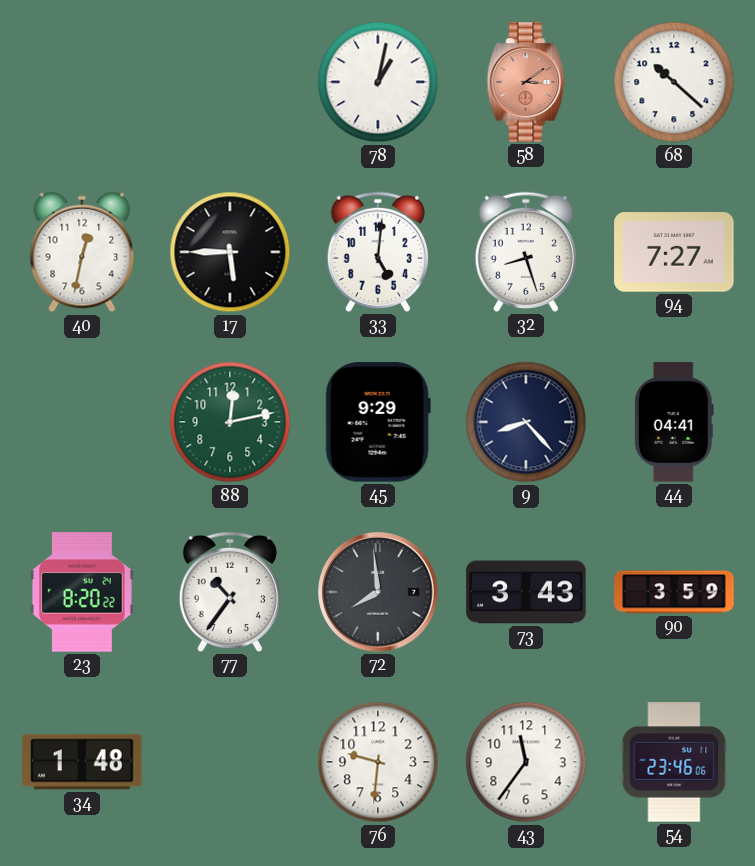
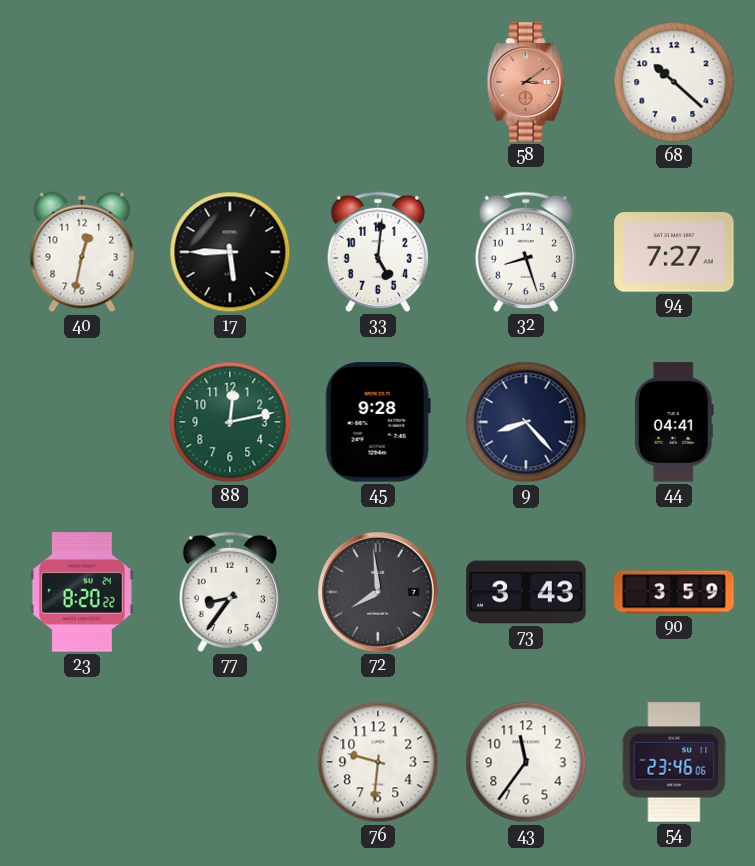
78: 1:02 -> none
45: 9:29 -> 9:28
77: 10:36 -> 8:36
34: 1:48 -> none
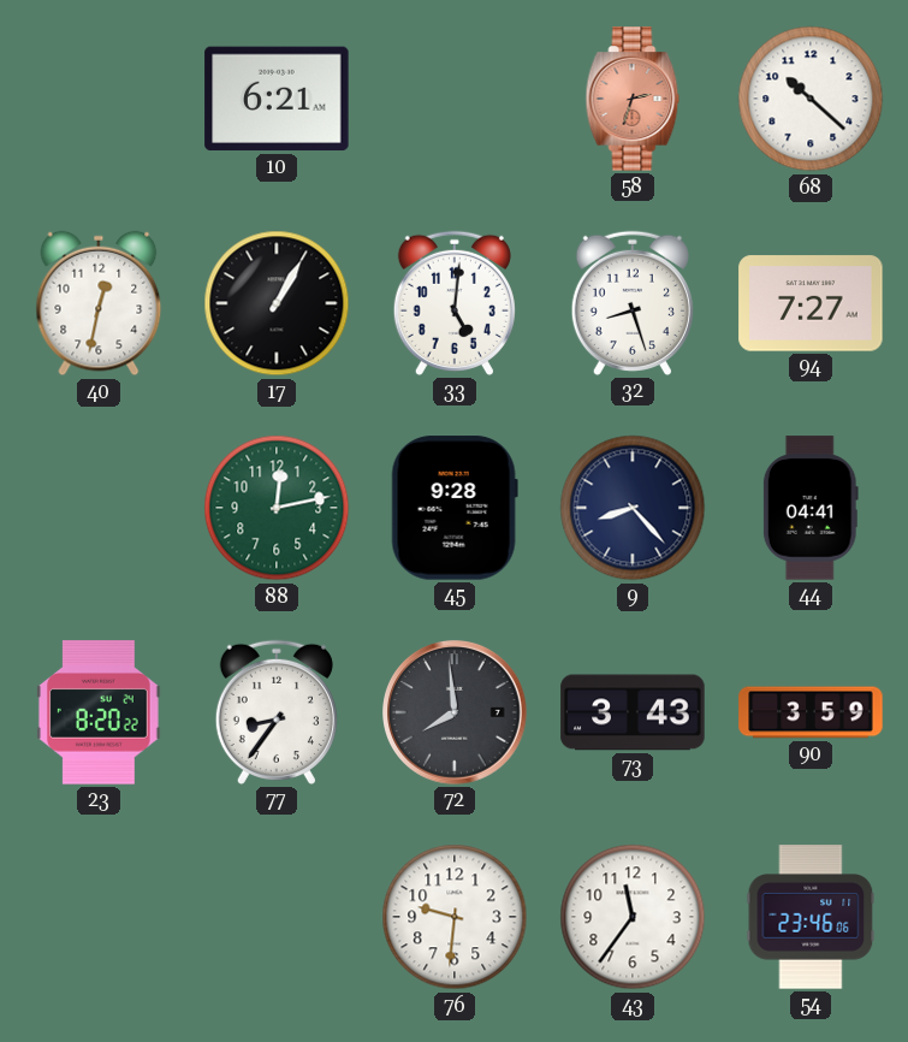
10: none -> 6:21
58: 3:09 -> 2:33
17: 5:45 -> 1:05
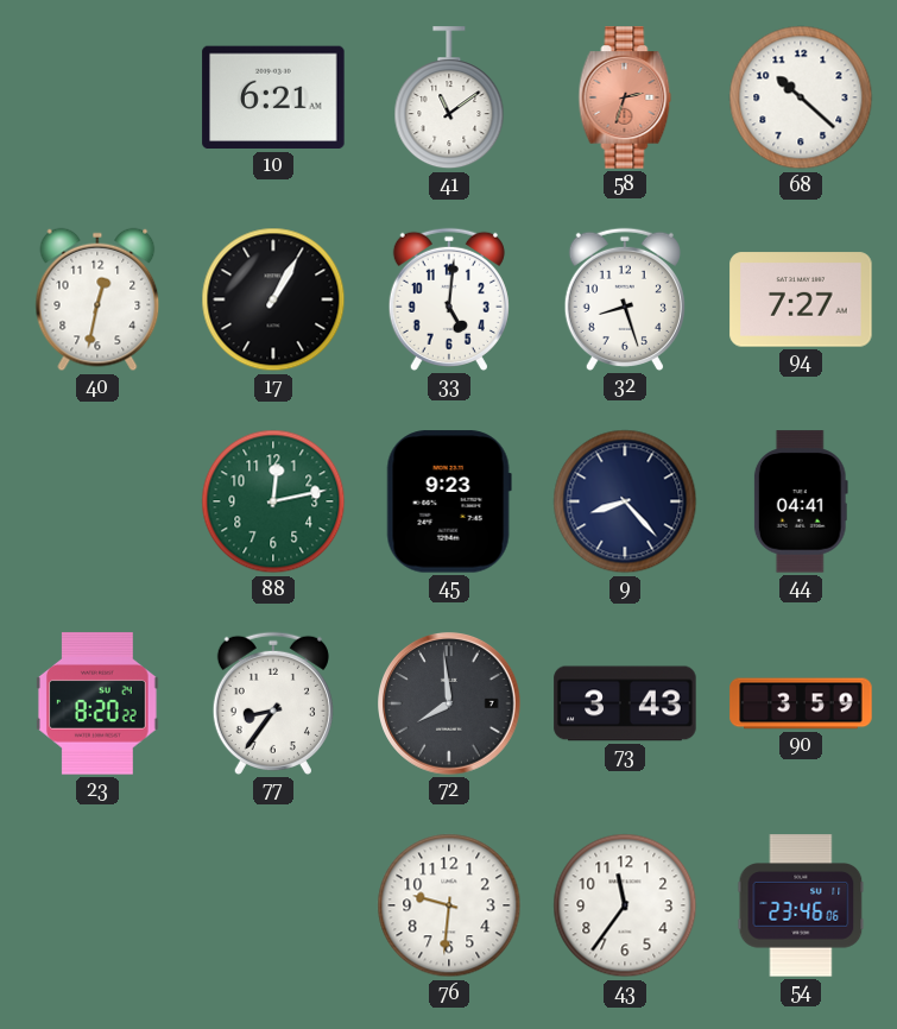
41: none -> 11:09
45: 9:28 -> 9:23
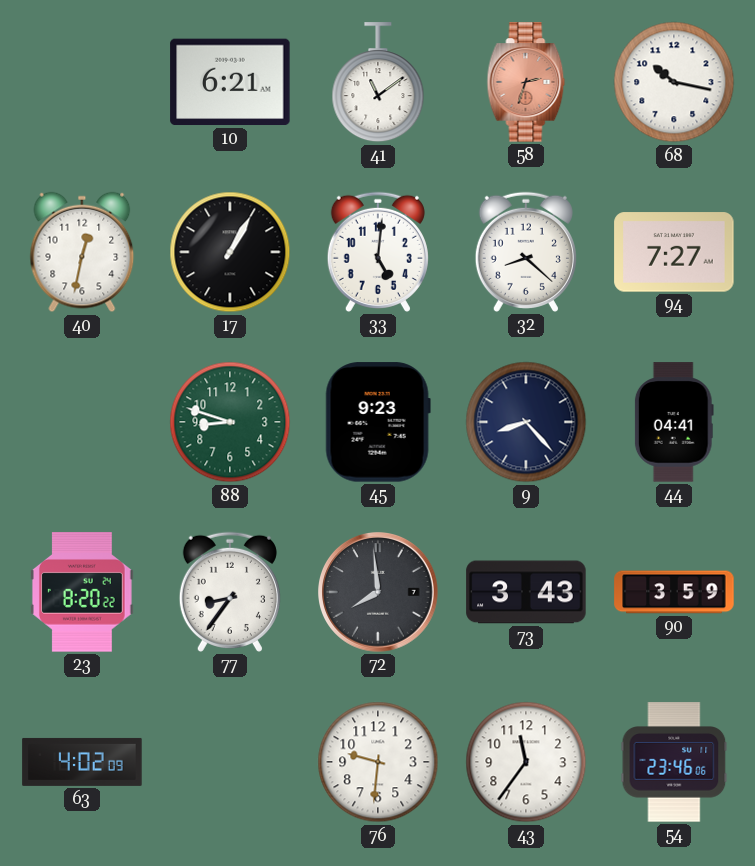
68: 10:22 -> 10:17
32: 8:27 -> 8:22
88: 12:13 -> 8:48
63: none -> 4:02
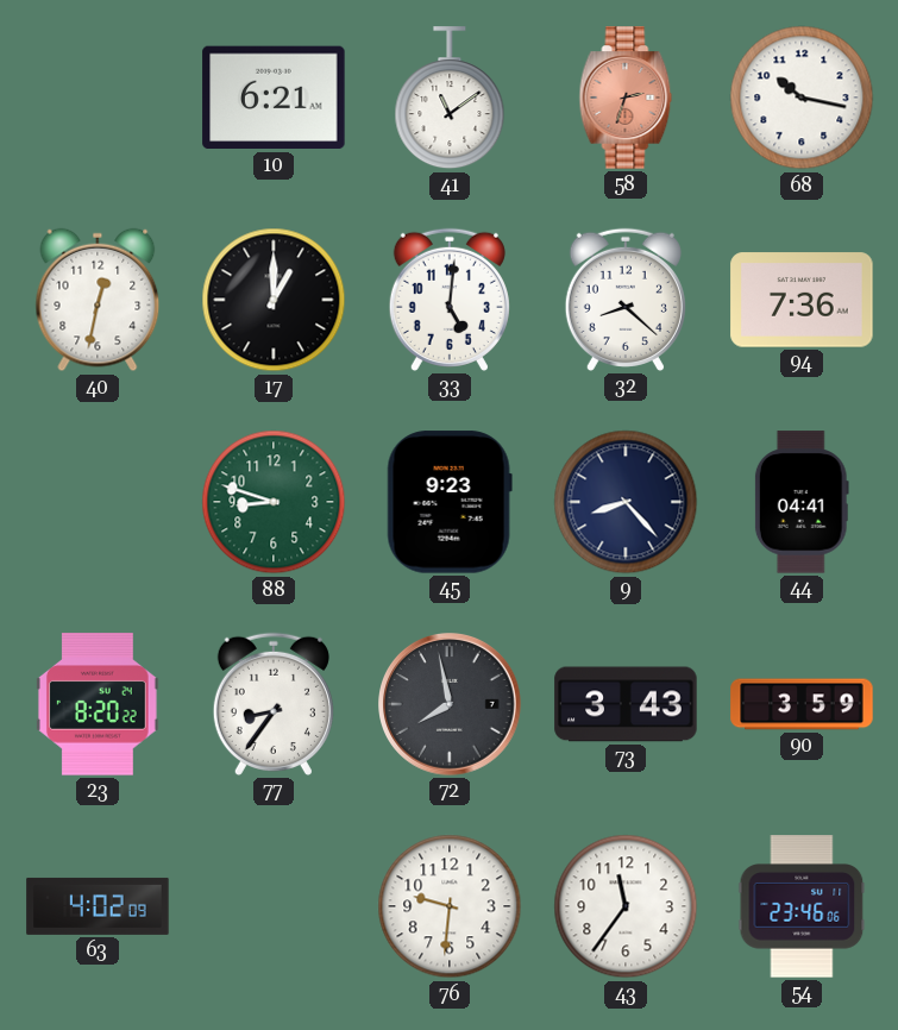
17: 1:05 -> 1:00
94: 7:27 -> 7:36
72: 7:59 -> 7:58
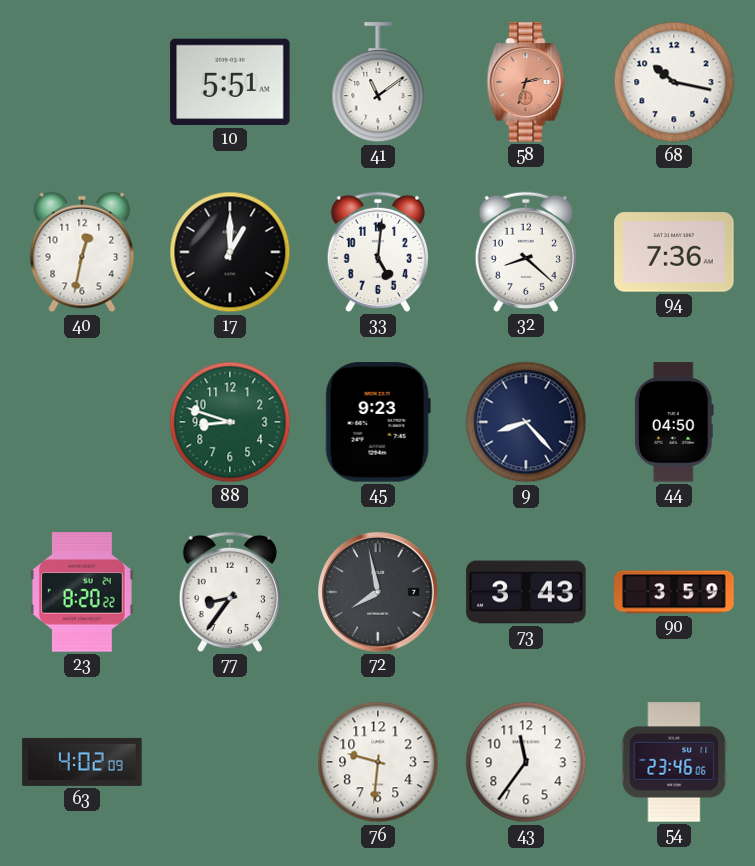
10: 6:21 -> 5:51
44: 04:41 -> 04:50
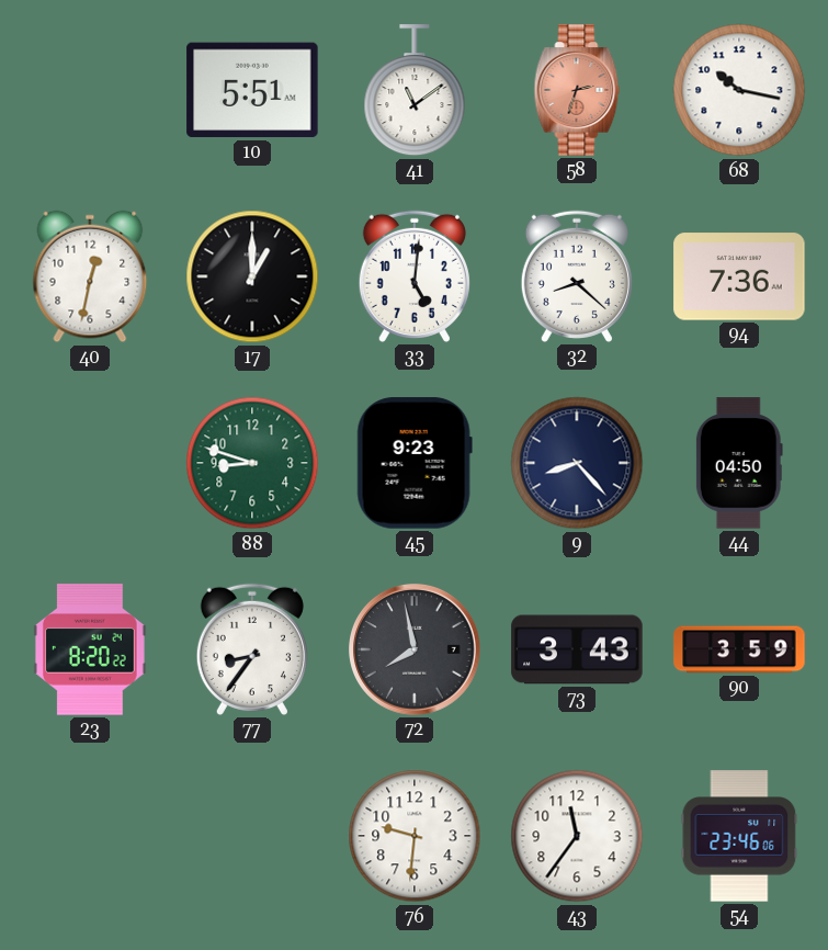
63: 4:02 -> none
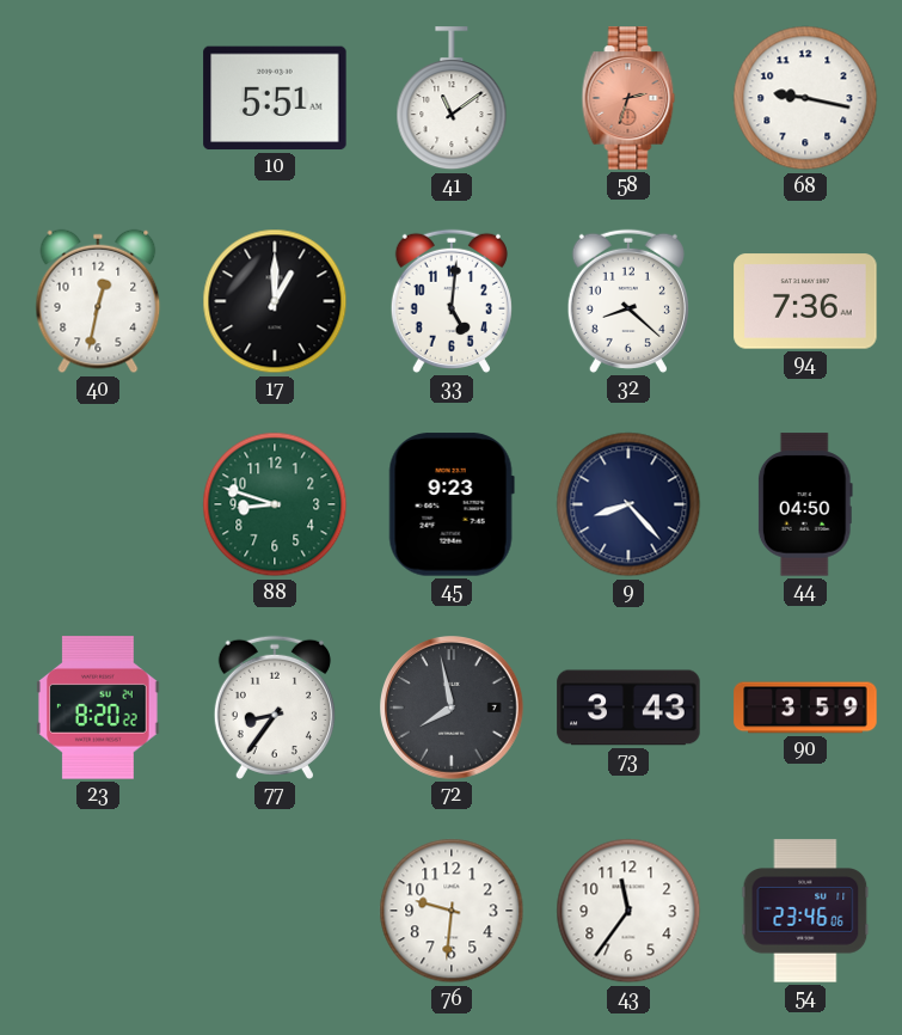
68: 10:17 -> 9:17
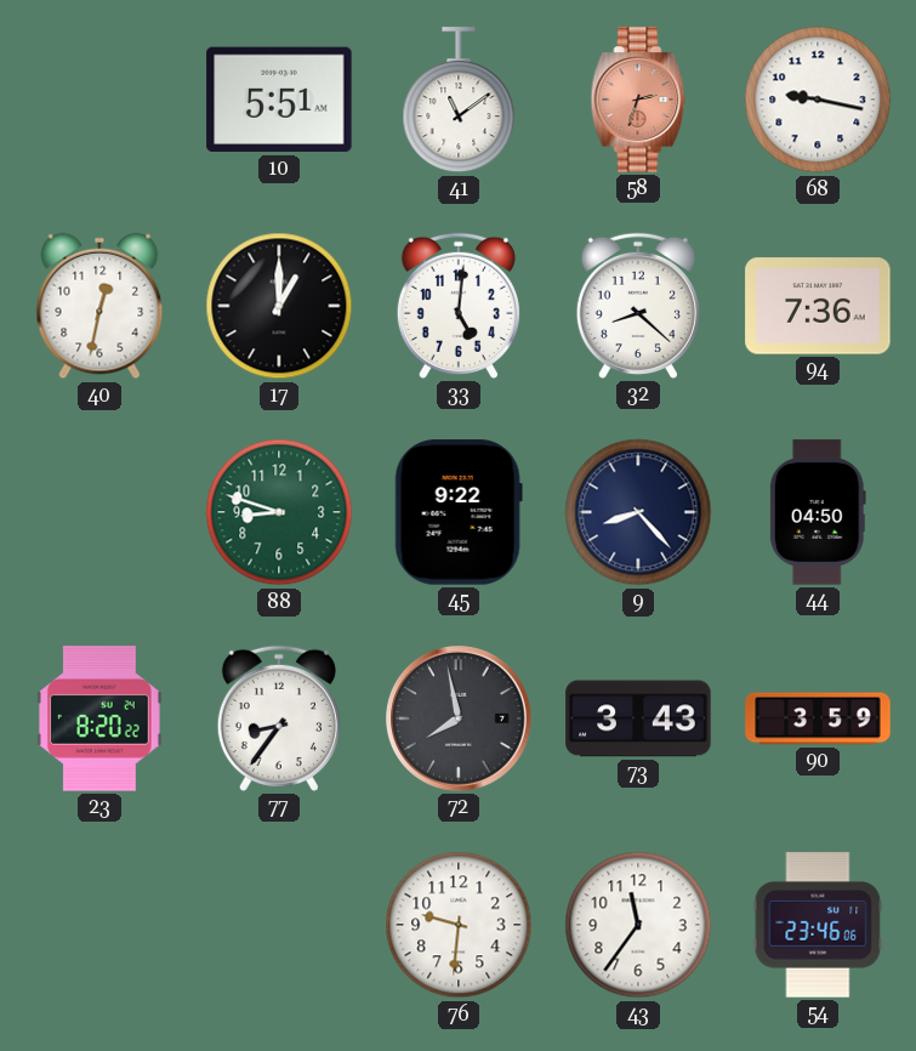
45: 9:23 -> 9:22
